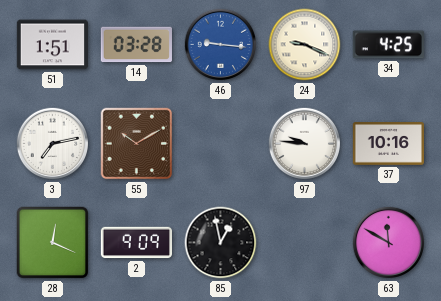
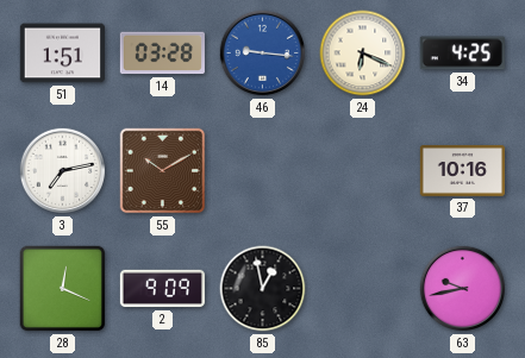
24: 9:19 -> 6:19
97: 9:46 -> none
63: 11:50 -> 9:43
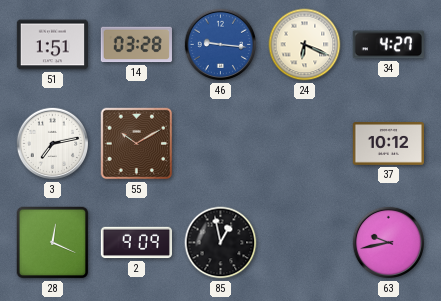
34: 4:25 -> 4:27
37: 10:16 -> 10:12
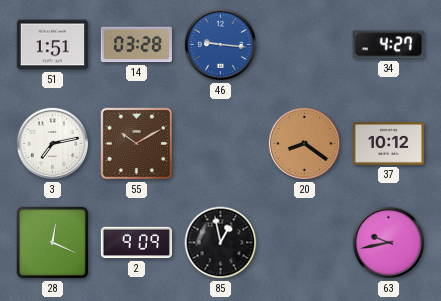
24: 6:19 -> none
20: none -> 8:21
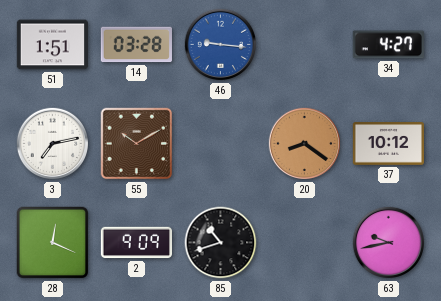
85: 12:58 -> 10:42
